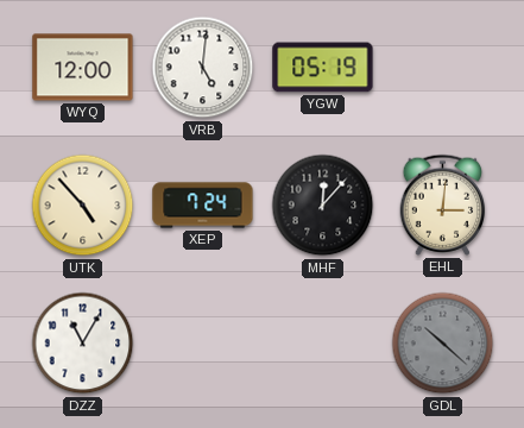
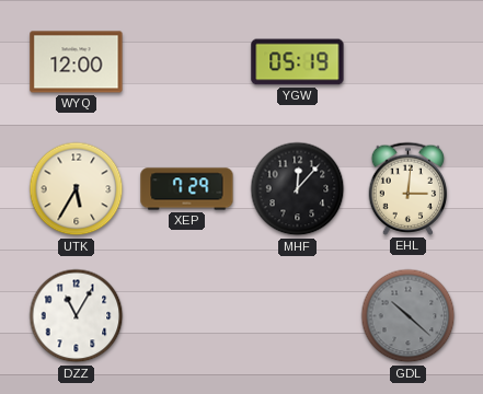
VRB: 5:01 -> none
UTK: 4:53 -> 5:35
XEP: 7:24 -> 7:29
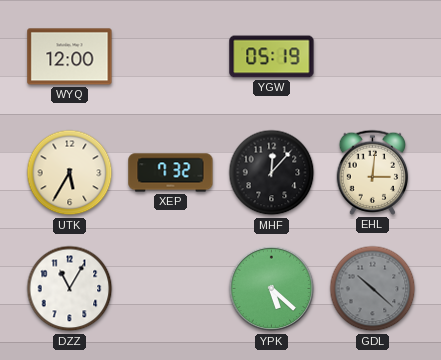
XEP: 7:29 -> 7:32
YPK: none -> 5:22
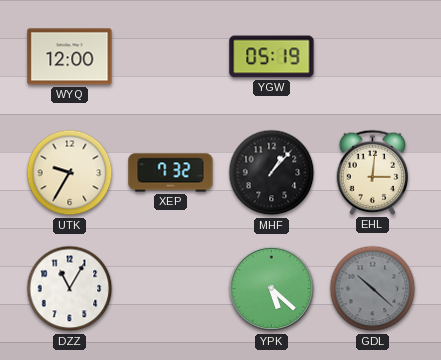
UTK: 5:35 -> 9:35
MHF: 12:07 -> 1:07
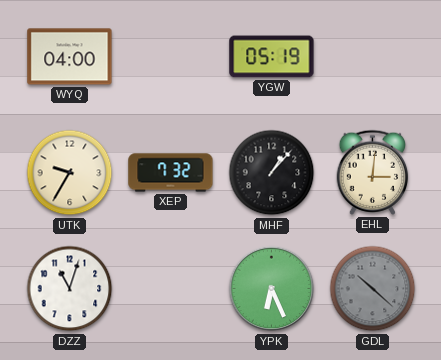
WYQ: 12:00 -> 04:00
DZZ: 11:05 -> 11:03
YPK: 5:22 -> 6:26
